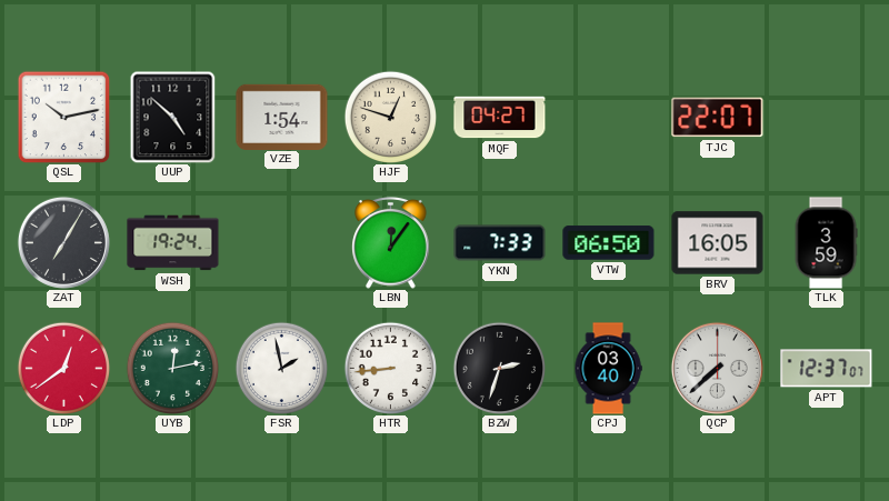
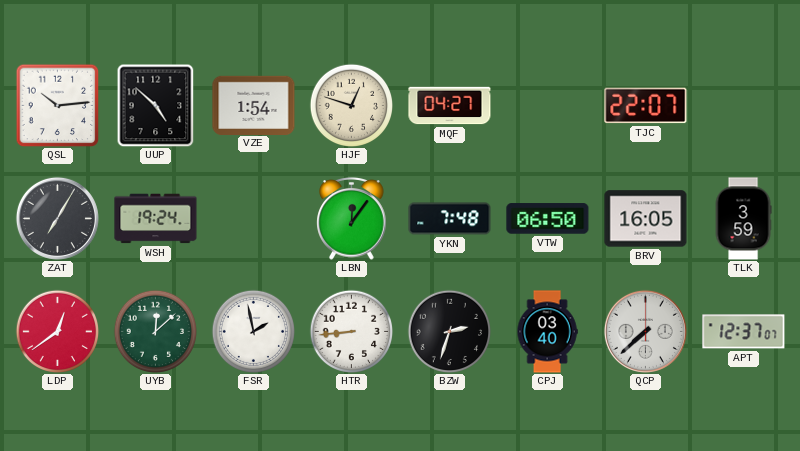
QSL: 10:13 -> 10:14
YKN: 7:33 -> 7:48
UYB: 12:13 -> 12:08
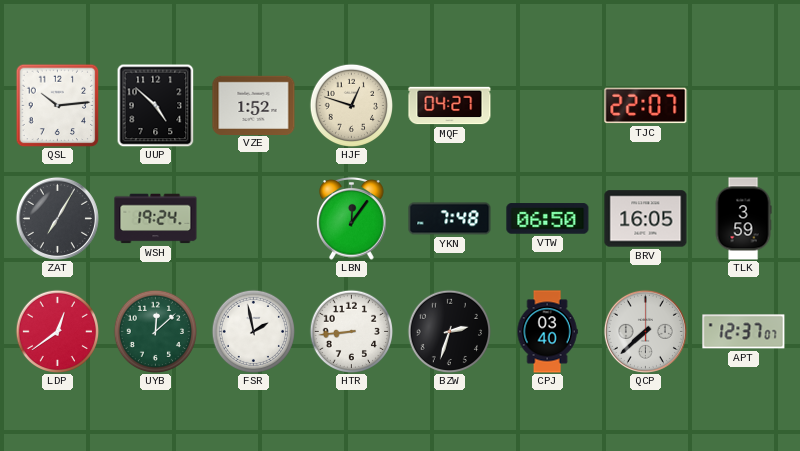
VZE: 1:54 -> 1:52
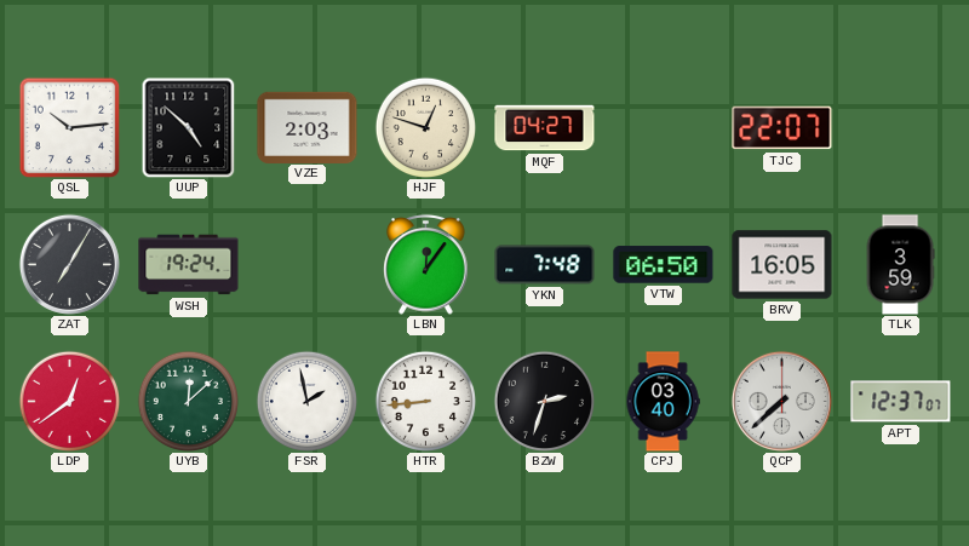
VZE: 1:52 -> 2:03
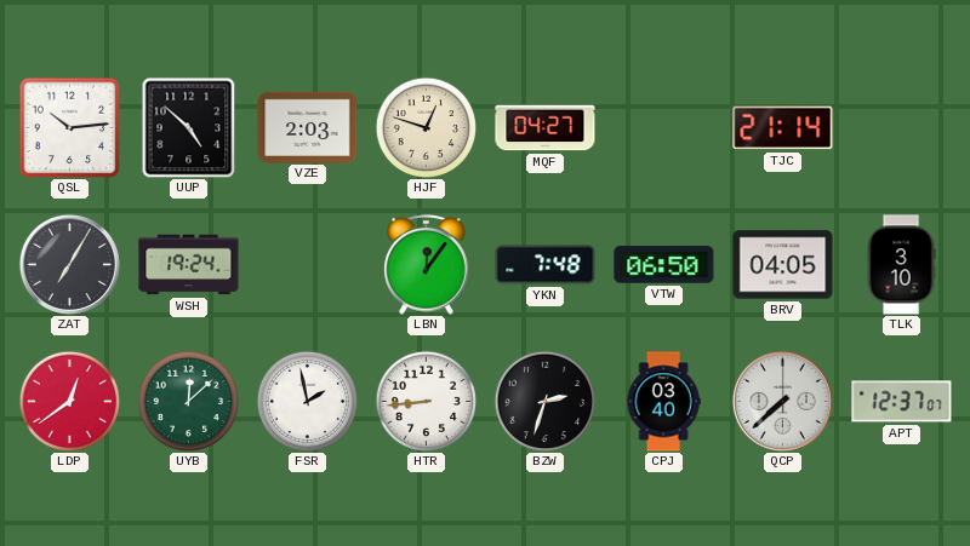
TJC: 22:07 -> 21:14
BRV: 16:05 -> 04:05
TLK: 3:59 -> 3:10
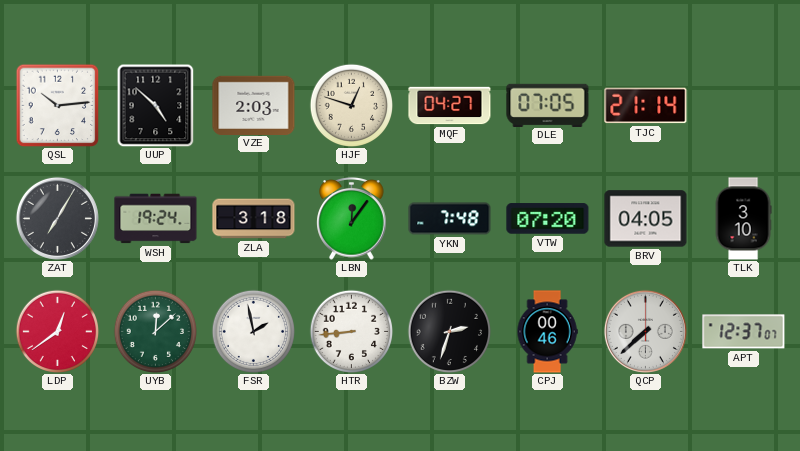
DLE: none -> 07:05
ZLA: none -> 3:18
VTW: 06:50 -> 07:20
CPJ: 03:40 -> 00:46
